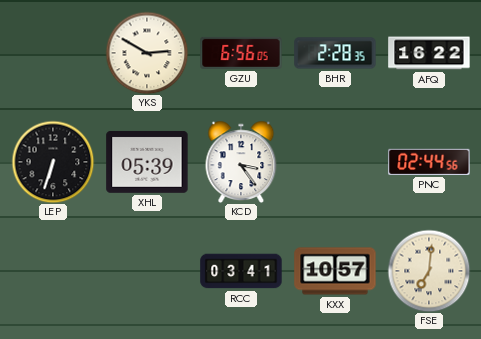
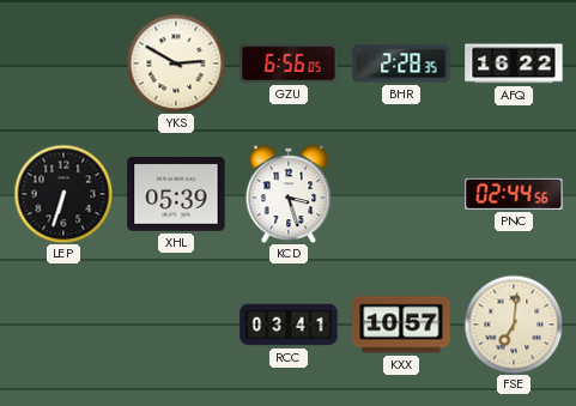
KCD: 3:24 -> 3:27
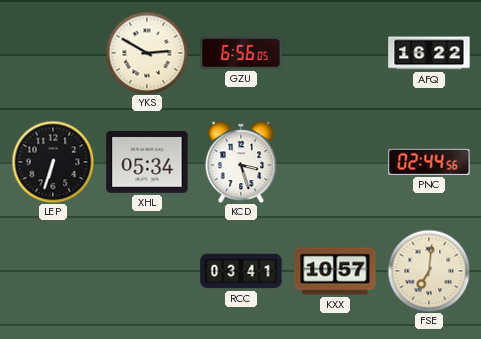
BHR: 2:28 -> none
XHL: 05:39 -> 05:34
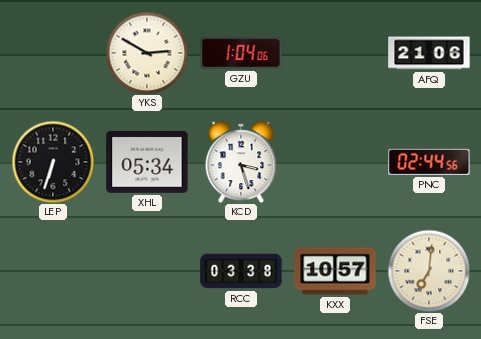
GZU: 6:56 -> 1:04
AFQ: 16:22 -> 21:06
RCC: 03:41 -> 03:38
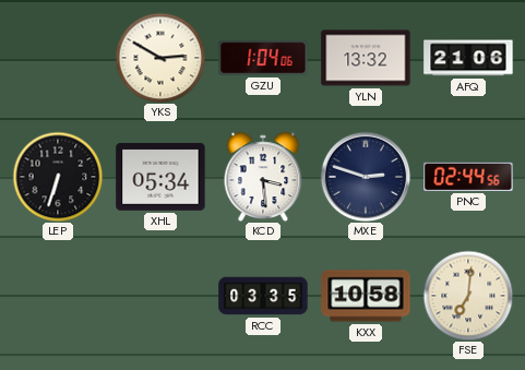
YLN: none -> 13:32
KCD: 3:27 -> 3:29
MXE: none -> 2:48
RCC: 03:38 -> 03:35
KXX: 10:57 -> 10:58
